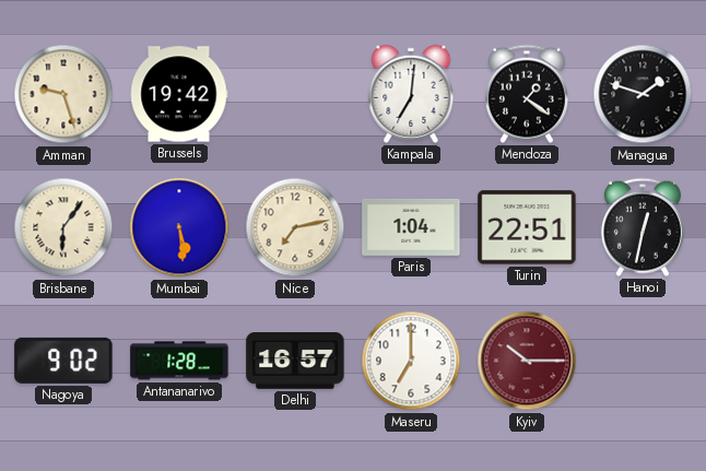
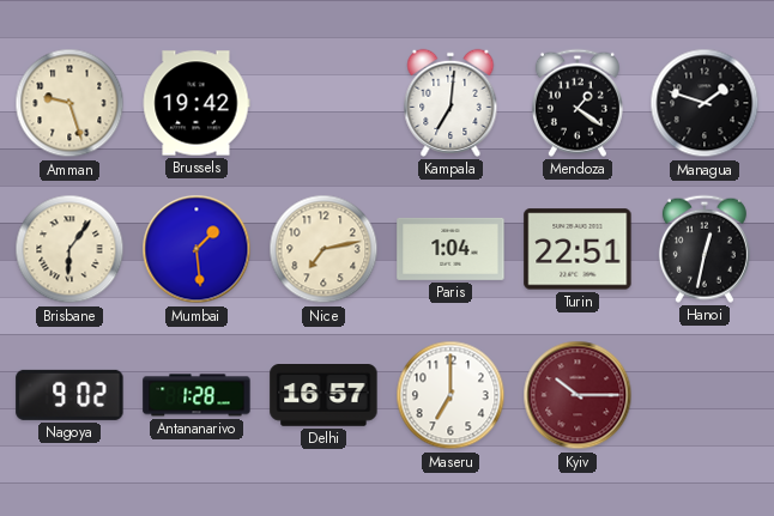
Mumbai: 5:29 -> 1:29
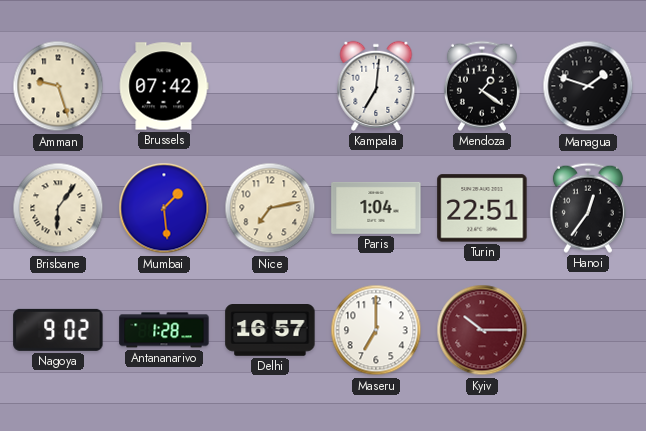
Brussels: 19:42 -> 07:42
Hanoi: 12:32 -> 12:36
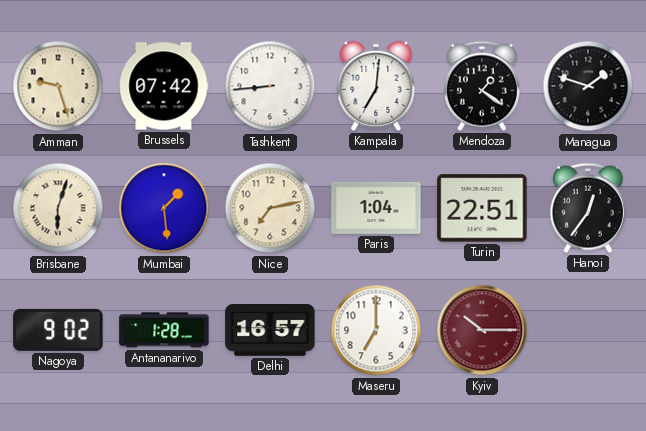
Tashkent: none -> 8:44
Brisbane: 6:06 -> 6:03
